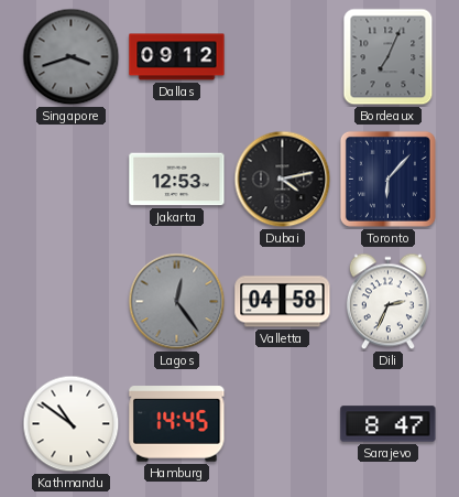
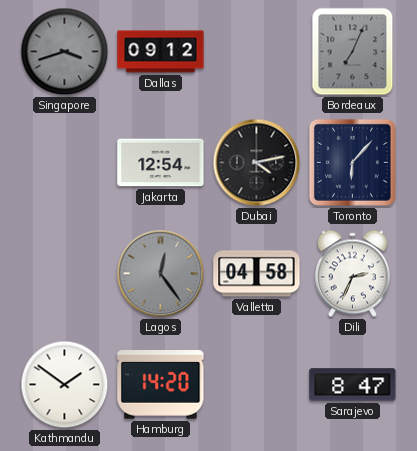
Jakarta: 12:53 -> 12:54
Kathmandu: 10:51 -> 1:51
Hamburg: 14:45 -> 14:20
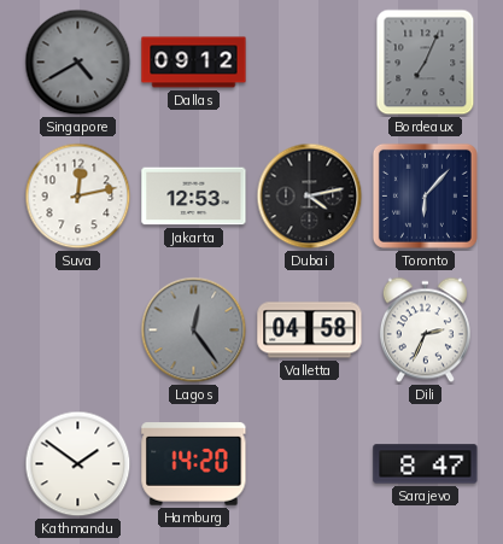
Singapore: 3:42 -> 4:40
Suva: none -> 12:13
Jakarta: 12:54 -> 12:53
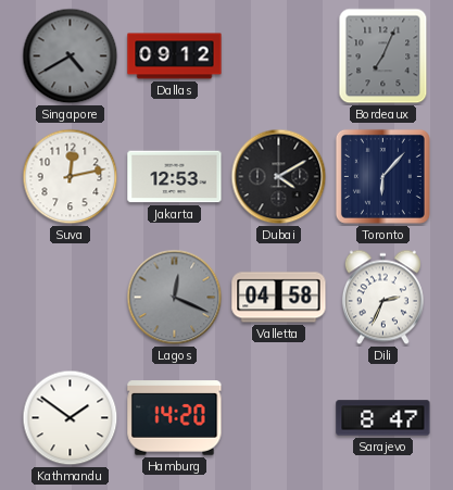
Dubai: 4:13 -> 4:10
Lagos: 12:24 -> 12:19
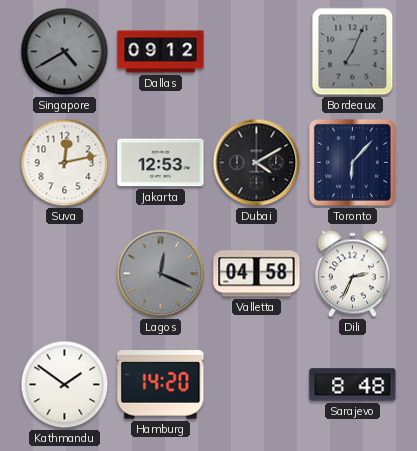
Sarajevo: 8:47 -> 8:48
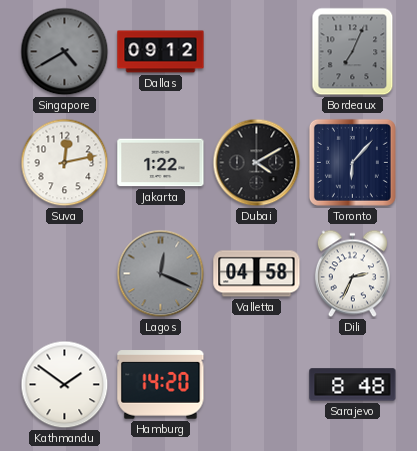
Jakarta: 12:53 -> 1:22
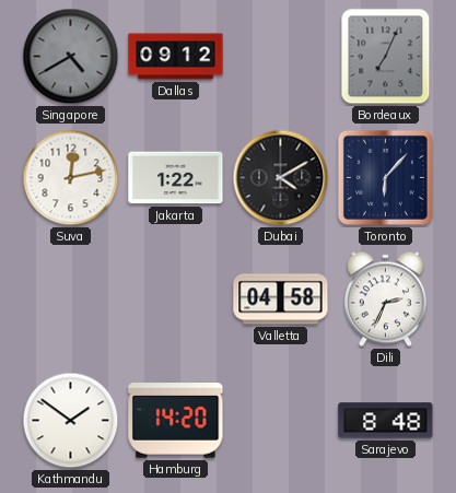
Lagos: 12:19 -> none
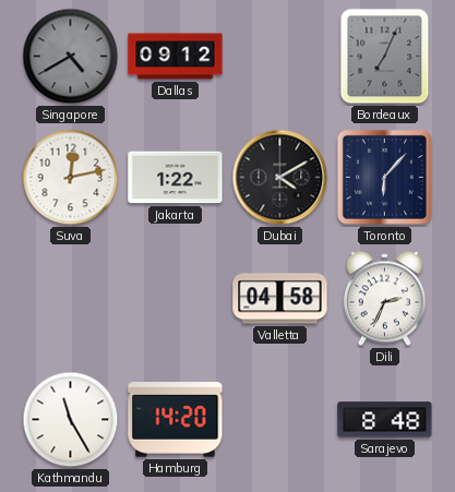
Kathmandu: 1:51 -> 11:25
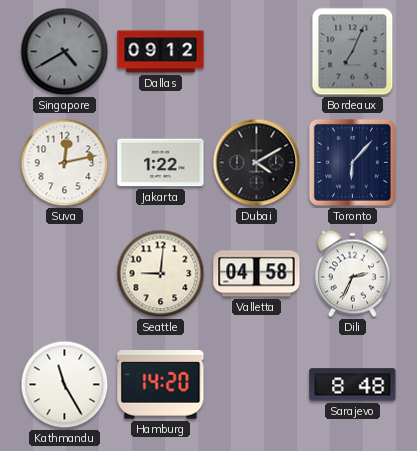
Seattle: none -> 9:01
